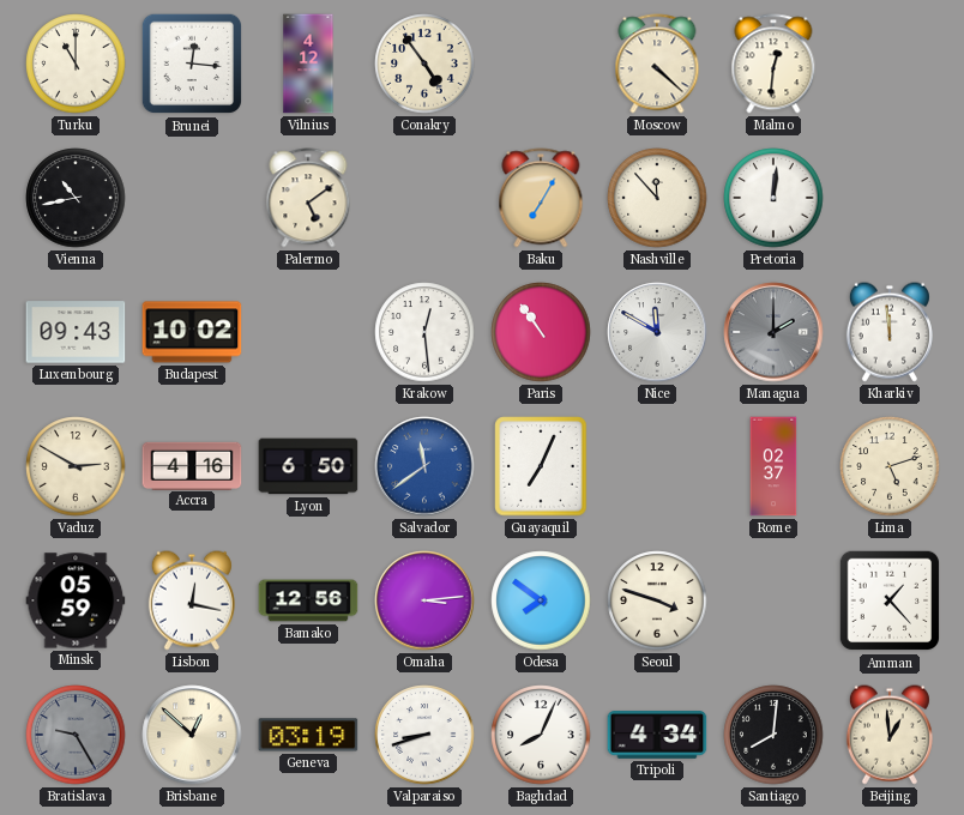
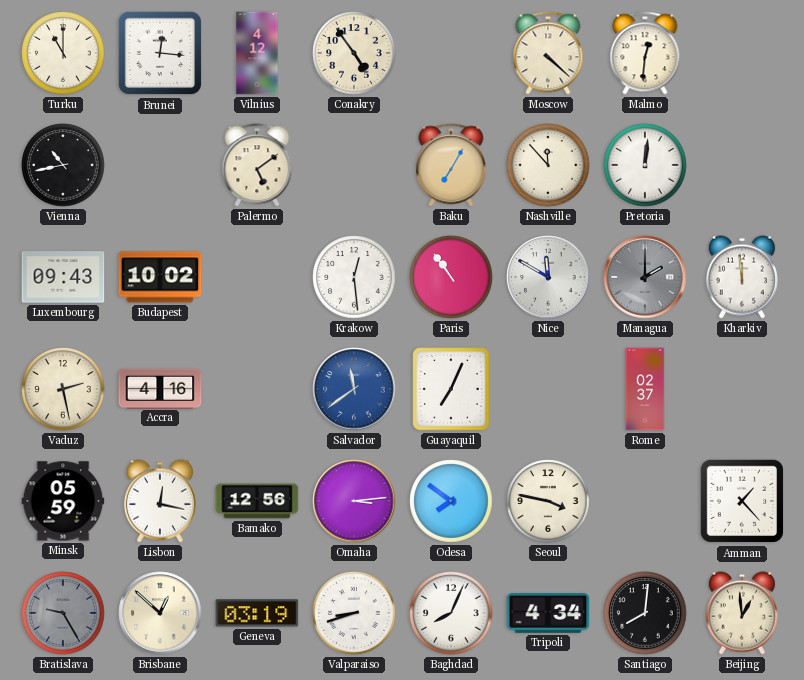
Vaduz: 2:50 -> 2:28
Lyon: 6:50 -> none
Lima: 5:12 -> none
Seoul: 3:48 -> 3:47
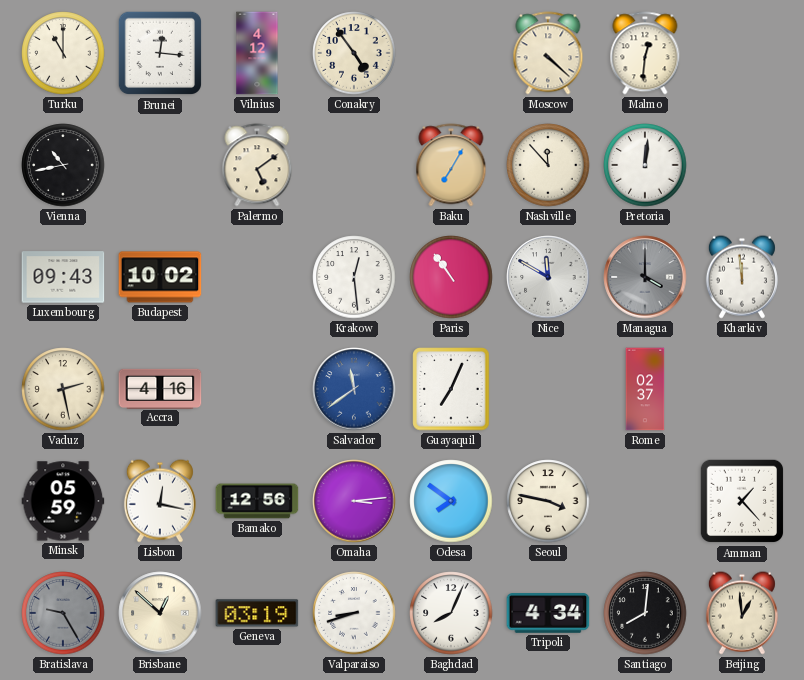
Managua: 2:00 -> 4:00
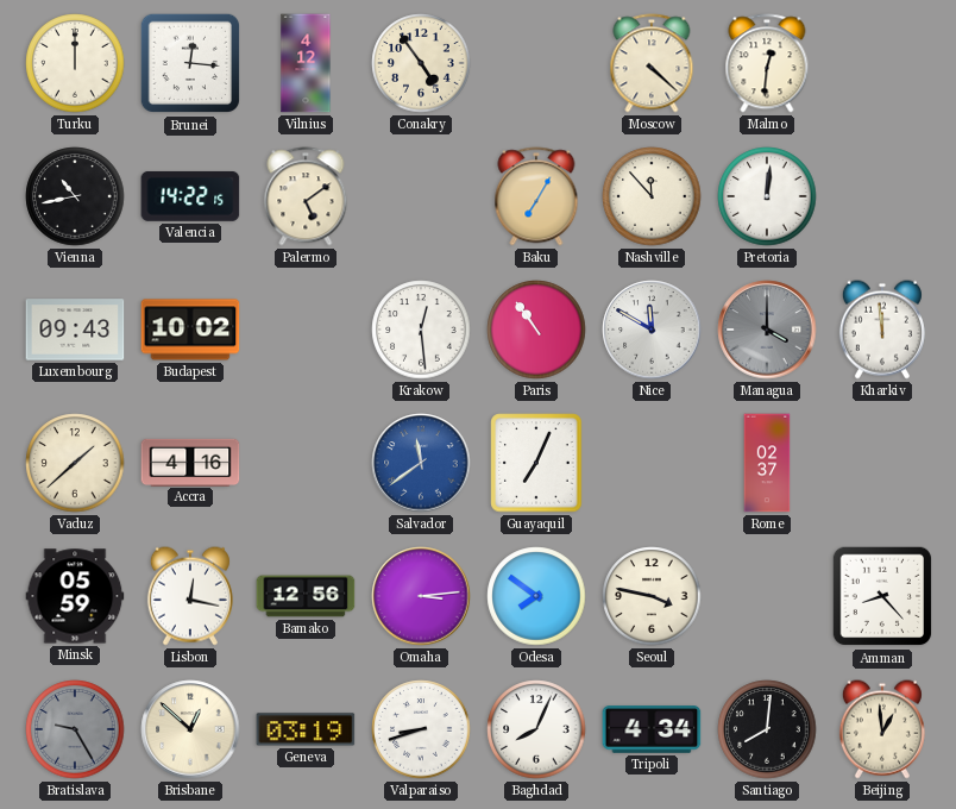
Turku: 11:00 -> 12:00
Valencia: none -> 14:22
Vaduz: 2:28 -> 1:38
Amman: 1:23 -> 8:23
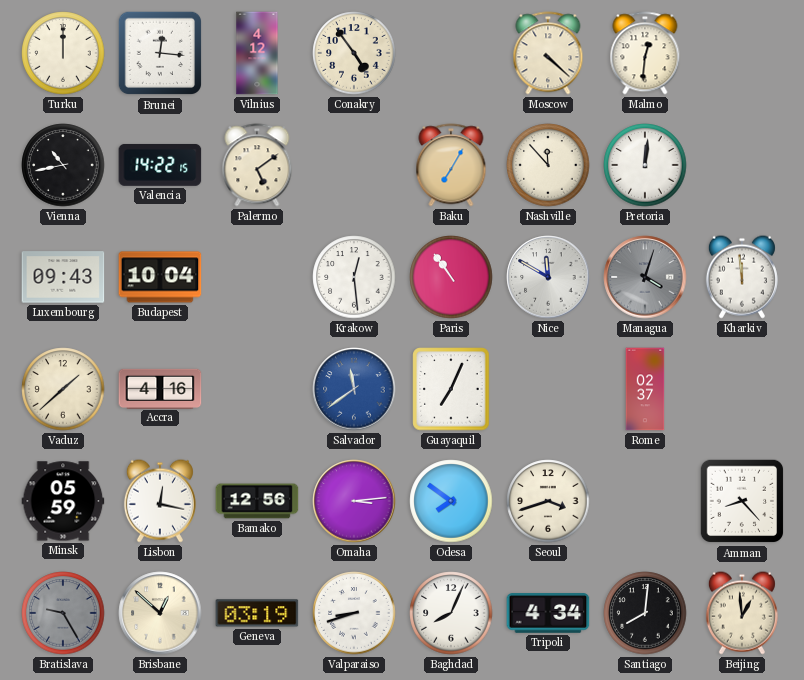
Budapest: 10:02 -> 10:04
Managua: 4:00 -> 4:03
Seoul: 3:47 -> 3:42
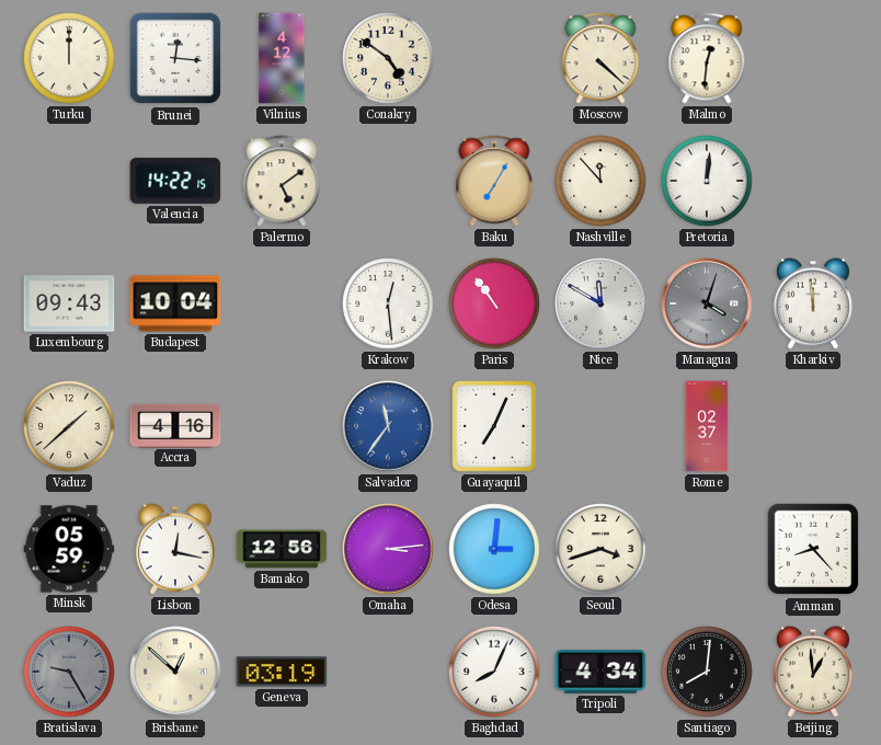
Conakry: 4:54 -> 4:51
Vienna: 10:43 -> none
Salvador: 11:39 -> 11:36
Odesa: 7:51 -> 3:01
Valparaiso: 8:42 -> none
